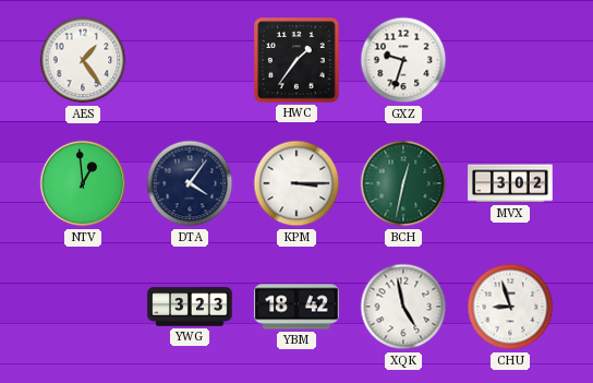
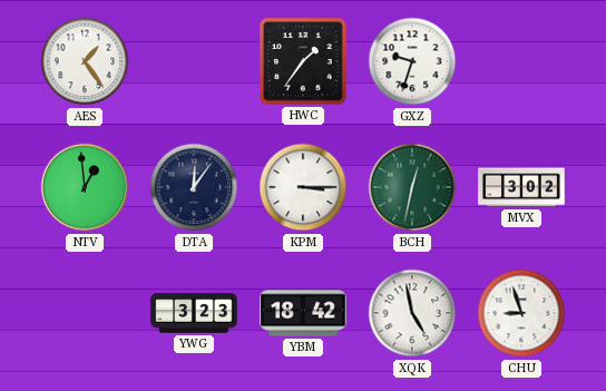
DTA: 4:06 -> 12:06
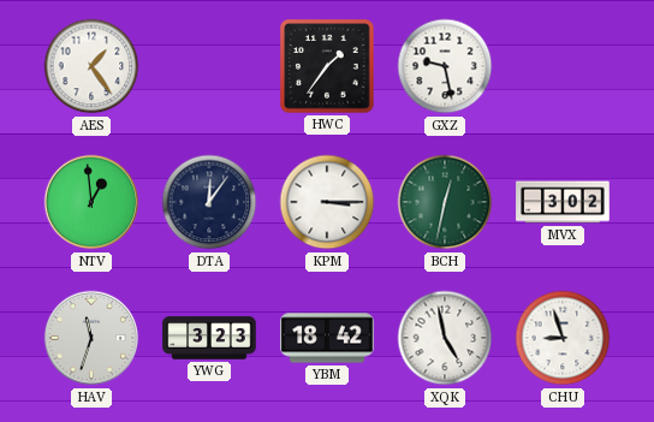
GXZ: 9:33 -> 9:28
HAV: none -> 11:33
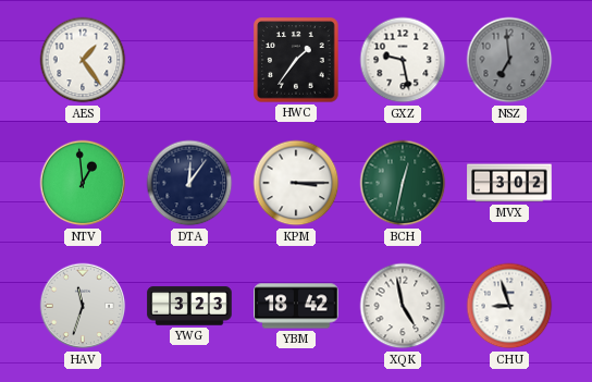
NSZ: none -> 6:59
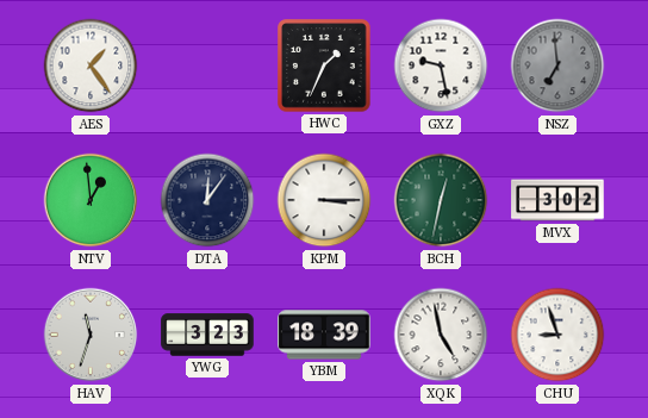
HWC: 1:36 -> 1:34
YBM: 18:42 -> 18:39
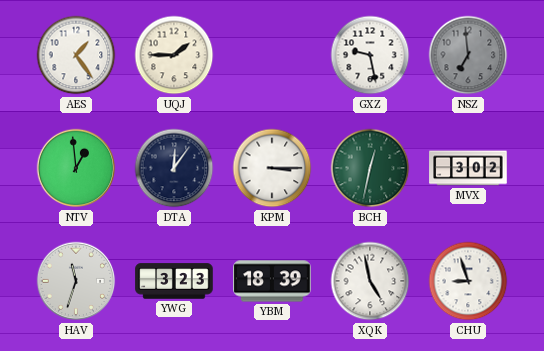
UQJ: none -> 1:45
HWC: 1:34 -> none
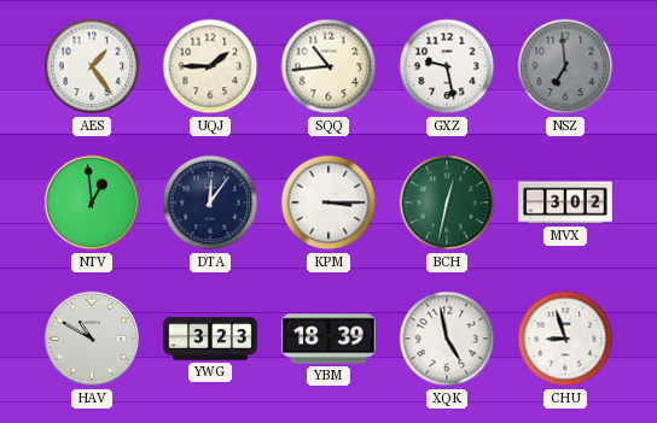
SQQ: none -> 10:44
HAV: 11:33 -> 10:50
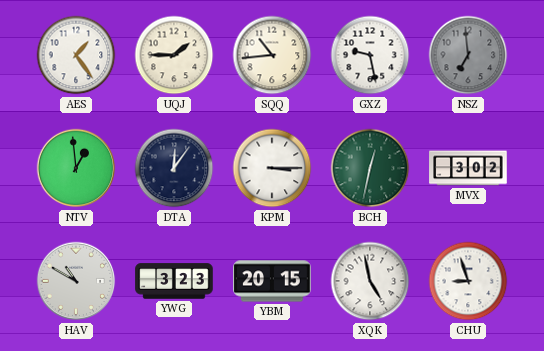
YBM: 18:39 -> 20:15
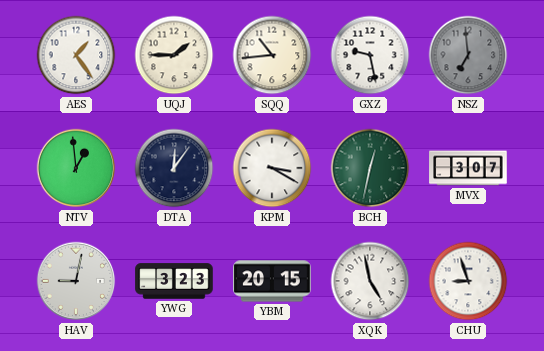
KPM: 3:15 -> 3:20
MVX: 3:02 -> 3:07
HAV: 10:50 -> 9:02
